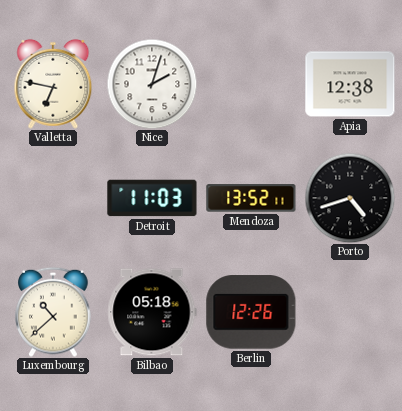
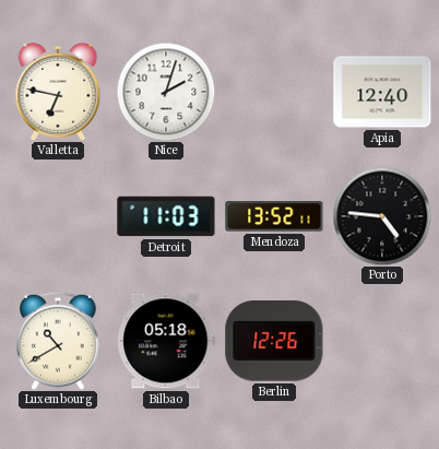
Apia: 12:38 -> 12:40
Porto: 4:42 -> 4:46
Luxembourg: 10:38 -> 10:40
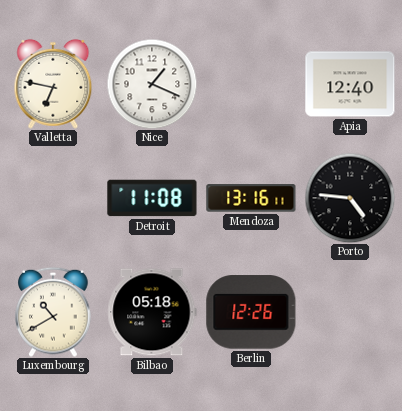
Nice: 2:03 -> 1:19
Detroit: 11:03 -> 11:08
Mendoza: 13:52 -> 13:16
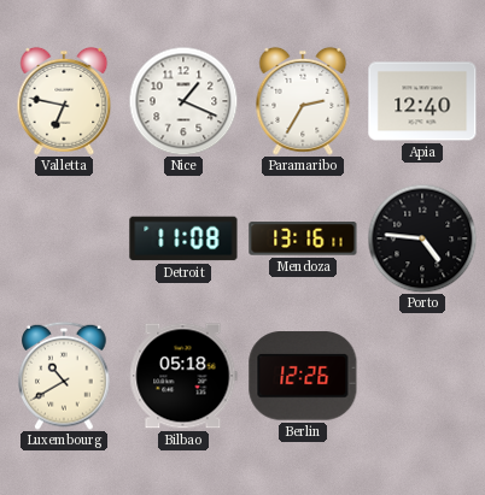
Paramaribo: none -> 2:35
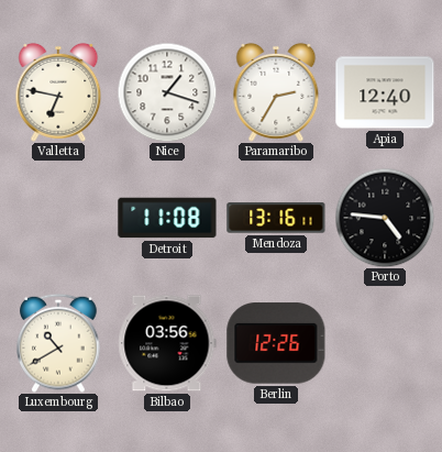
Nice: 1:19 -> 1:18
Bilbao: 05:18 -> 03:56
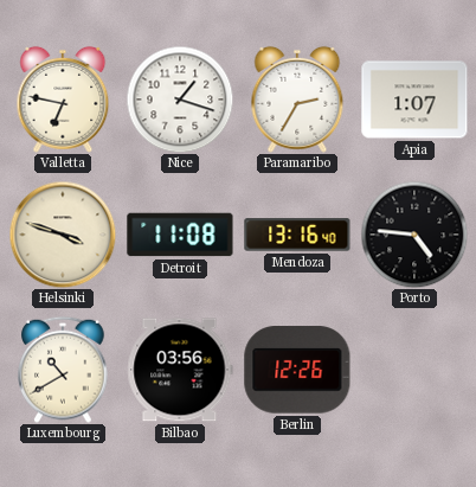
Apia: 12:40 -> 1:07
Helsinki: none -> 3:48
Mendoza: 13:16:11 -> 13:16:40
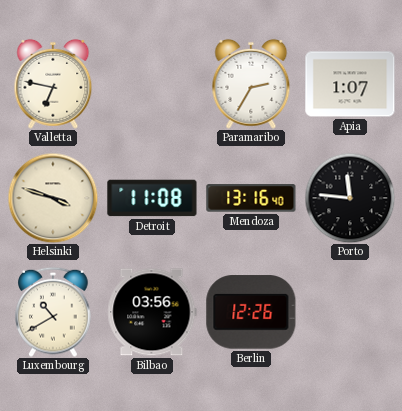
Nice: 1:18 -> none
Porto: 4:46 -> 11:46
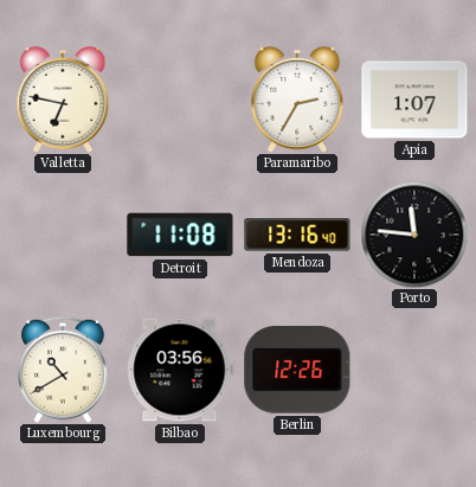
Helsinki: 3:48 -> none
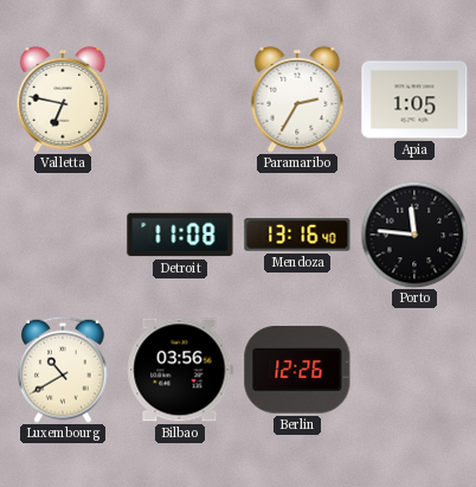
Apia: 1:07 -> 1:05
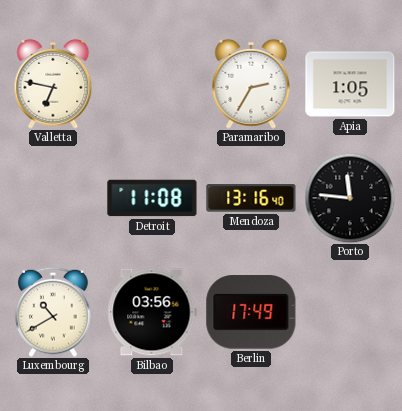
Berlin: 12:26 -> 17:49
